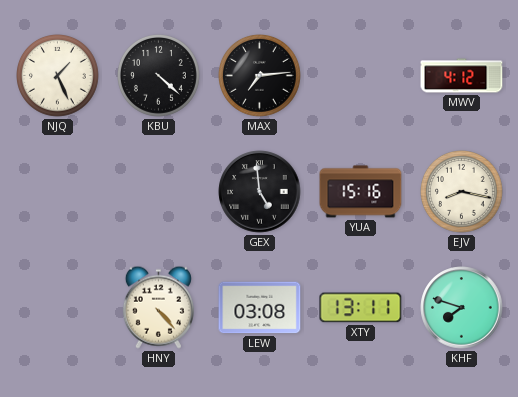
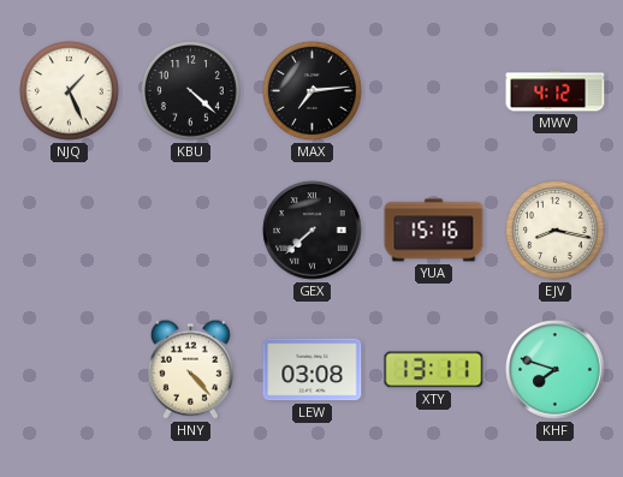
GEX: 4:59 -> 7:38
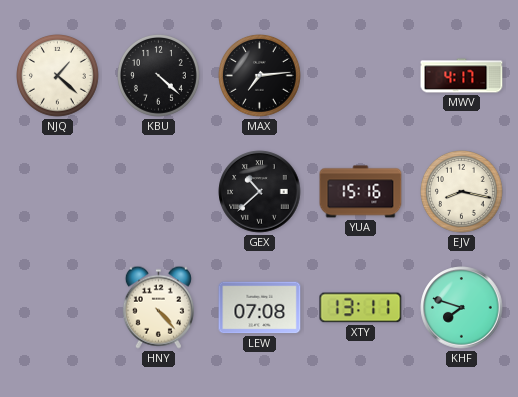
NJQ: 1:26 -> 1:22
MWV: 4:12 -> 4:17
GEX: 7:38 -> 10:38
LEW: 03:08 -> 07:08
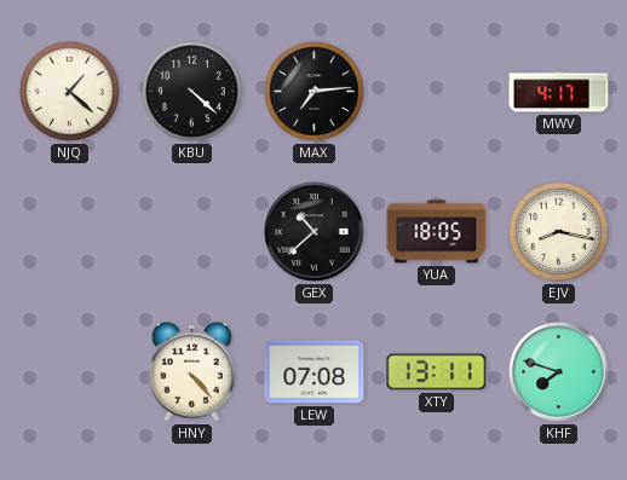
YUA: 15:16 -> 18:05
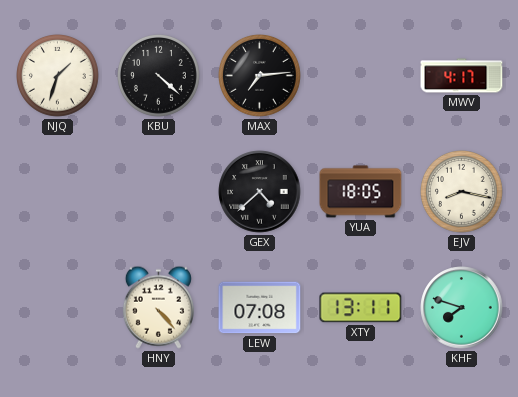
NJQ: 1:22 -> 1:33
GEX: 10:38 -> 4:38
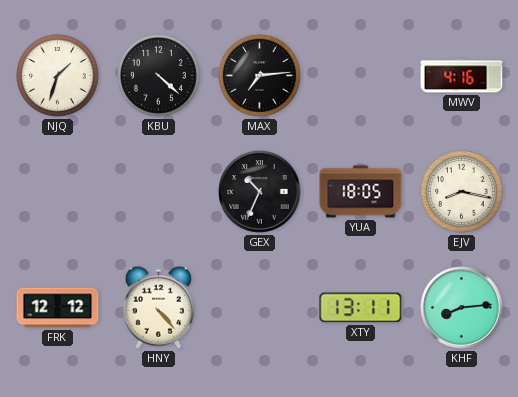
MWV: 4:17 -> 4:16
GEX: 4:38 -> 10:34
FRK: none -> 12:12
LEW: 07:08 -> none
KHF: 7:48 -> 8:14
